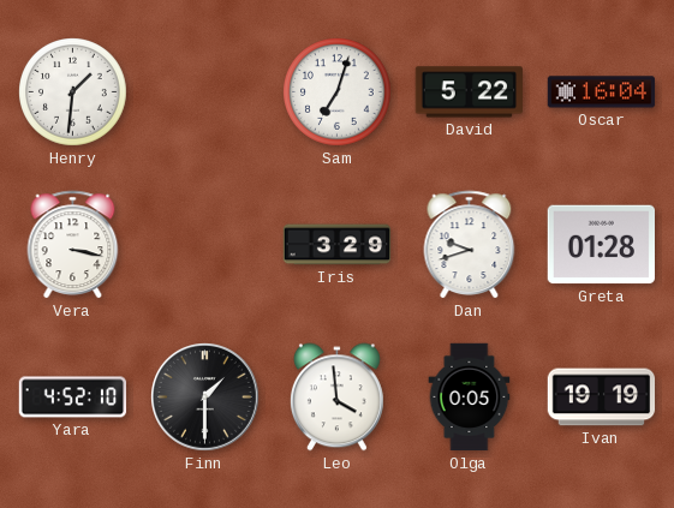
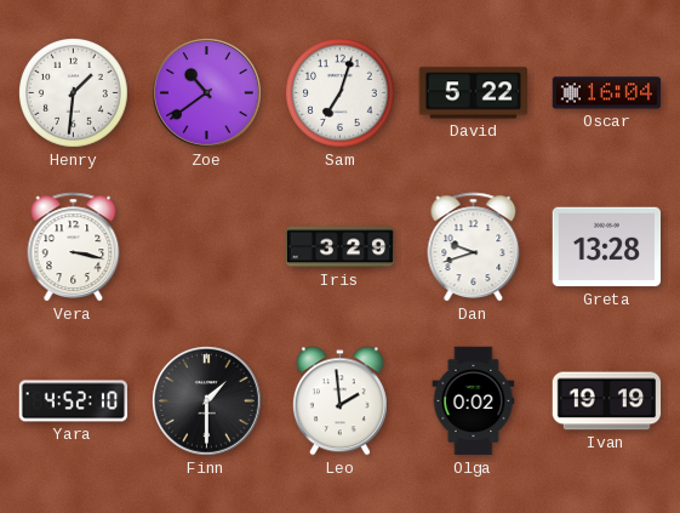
Zoe: none -> 10:39
Greta: 01:28 -> 13:28
Leo: 3:59 -> 1:59
Olga: 0:05 -> 0:02
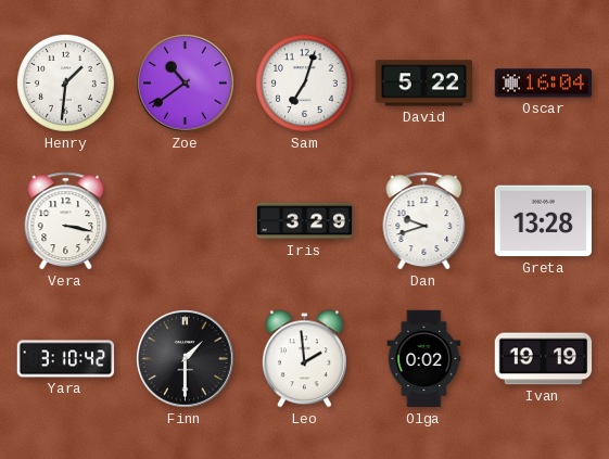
Yara: 4:52 -> 3:10
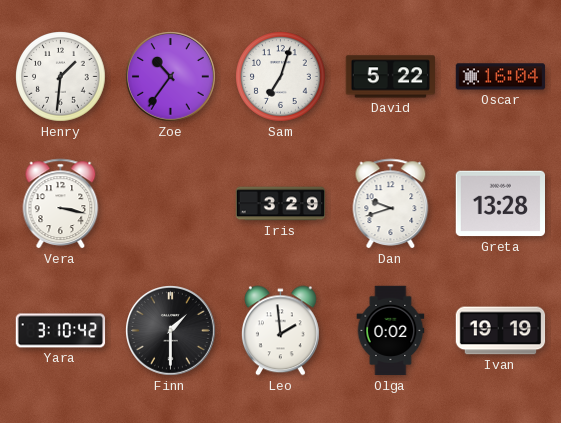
Zoe: 10:39 -> 10:36
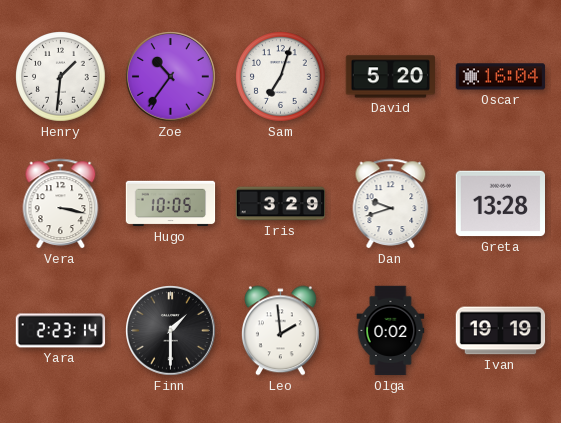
David: 5:22 -> 5:20
Hugo: none -> 10:05
Yara: 3:10 -> 2:23
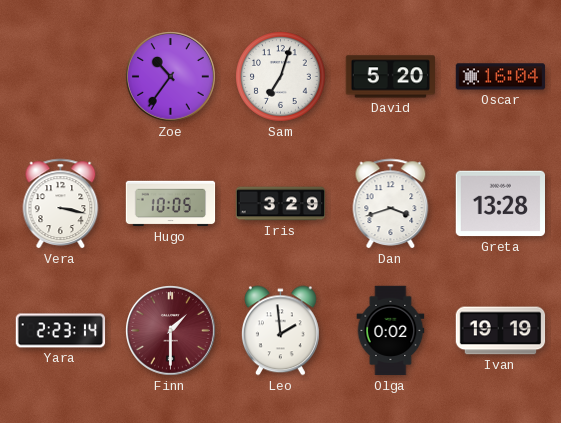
Henry: 1:31 -> none
Dan: 9:42 -> 3:42
Finn dial: black -> burgundy
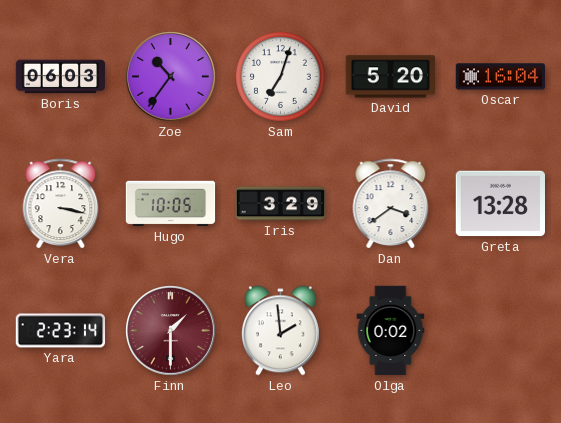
Boris: none -> 06:03
Dan: 3:42 -> 3:39
Ivan: 19:19 -> none
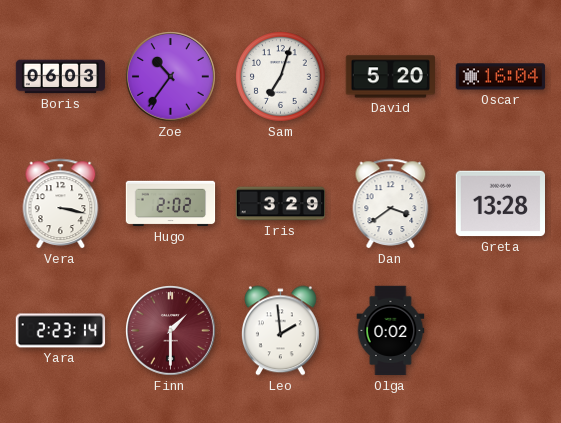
Hugo: 10:05 -> 2:02
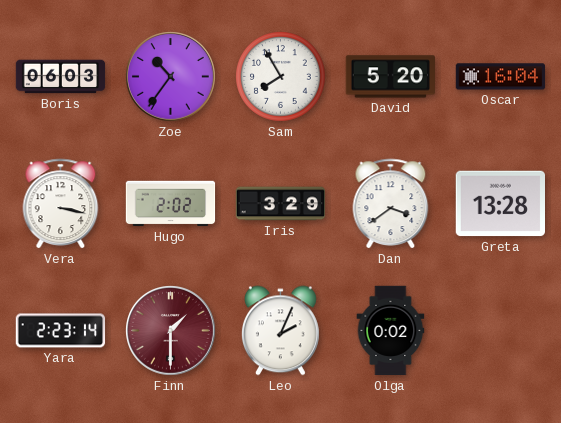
Sam: 7:03 -> 7:55
Leo: 1:59 -> 2:04
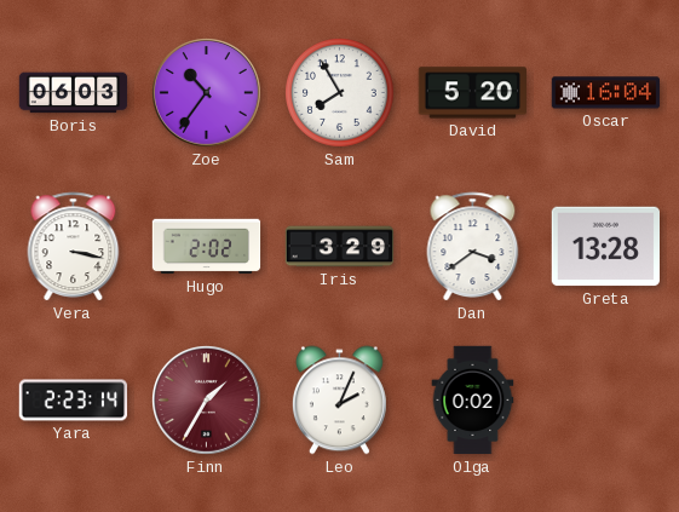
Finn: 1:30 -> 1:35
